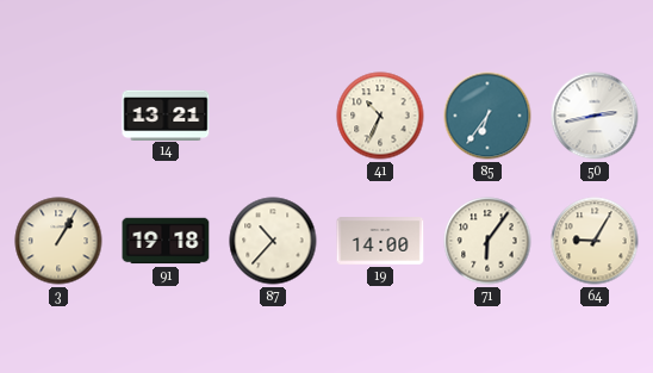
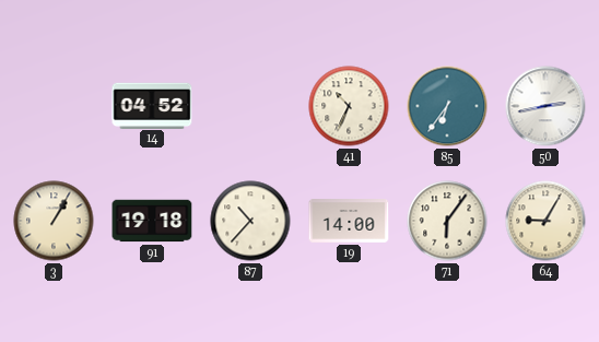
14: 13:21 -> 04:52
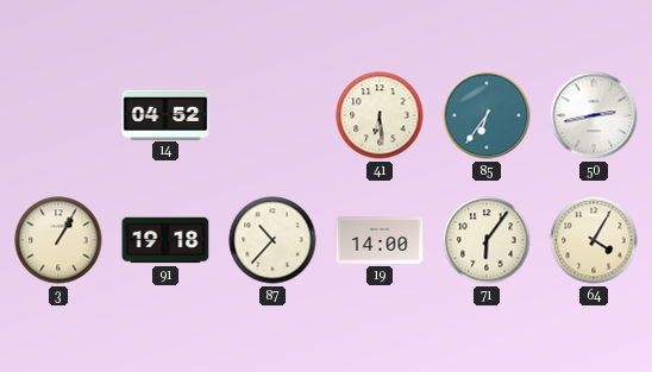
41: 10:34 -> 6:29
64: 9:05 -> 4:05
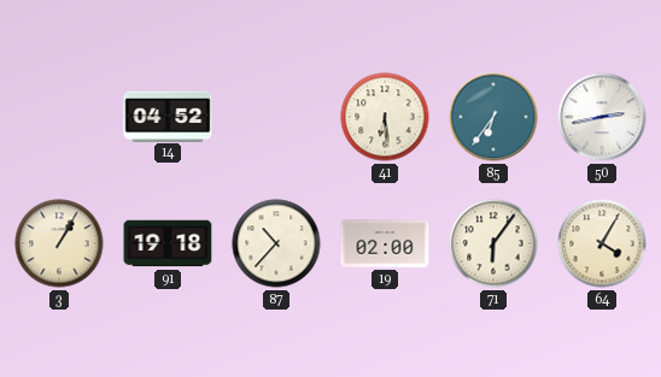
19: 14:00 -> 02:00
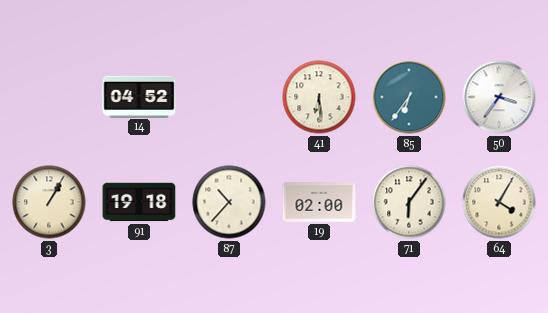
50: 2:43 -> 3:36
